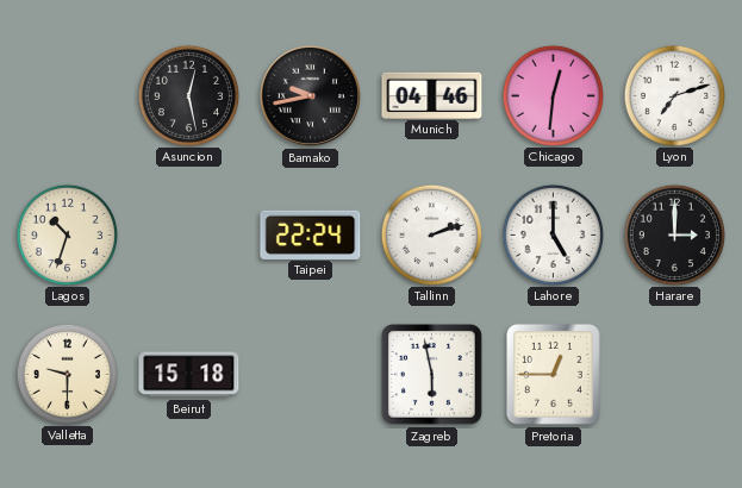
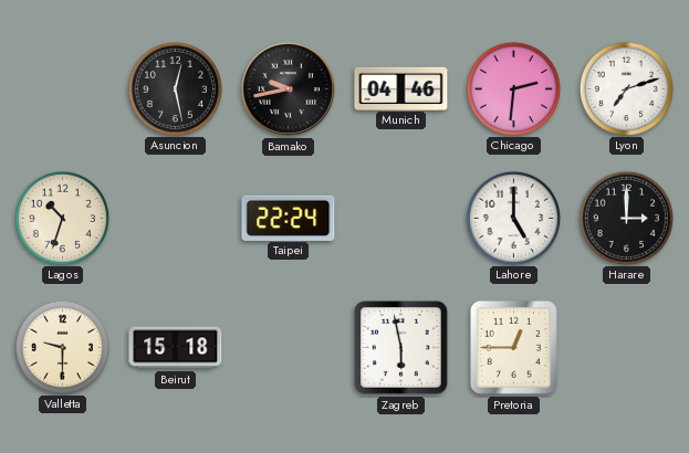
Chicago: 12:31 -> 2:31
Tallinn: 2:12 -> none
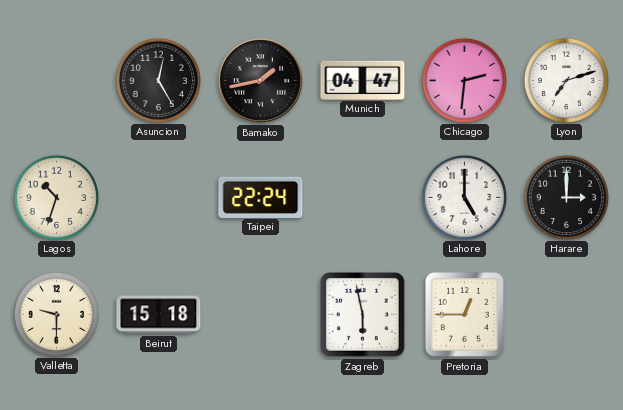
Asuncion: 12:28 -> 12:25
Bamako: 9:43 -> 1:43
Munich: 04:46 -> 04:47
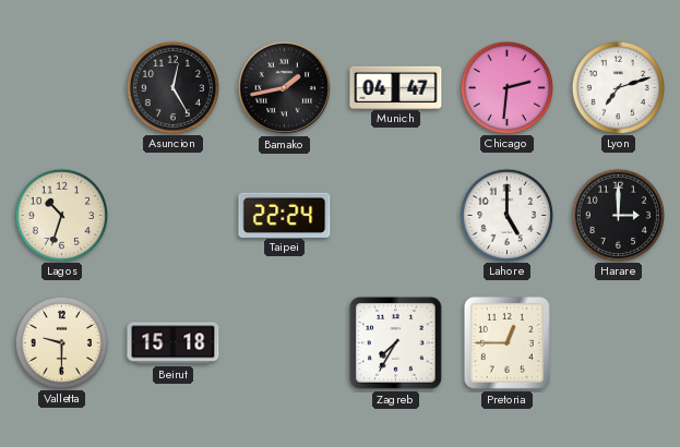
Zagreb: 5:58 -> 7:35
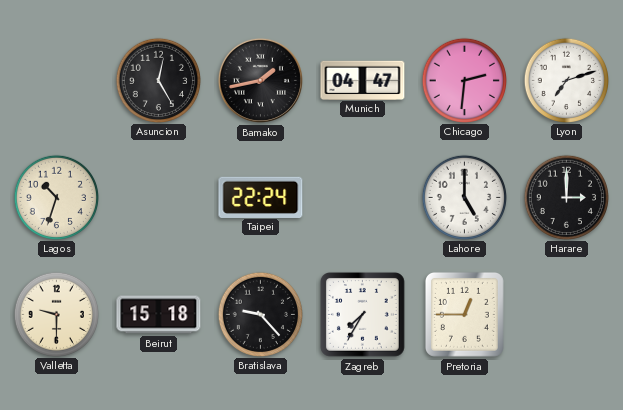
Bratislava: none -> 9:23
